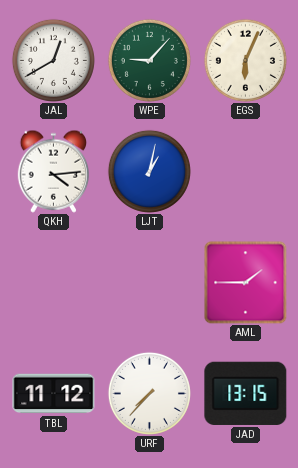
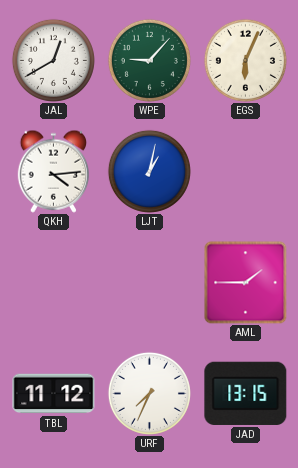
URF: 7:37 -> 7:34
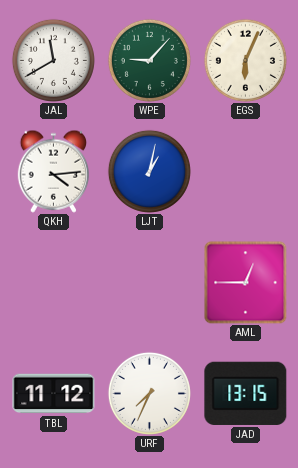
JAL: 12:40 -> 11:40
AML: 1:45 -> 12:45
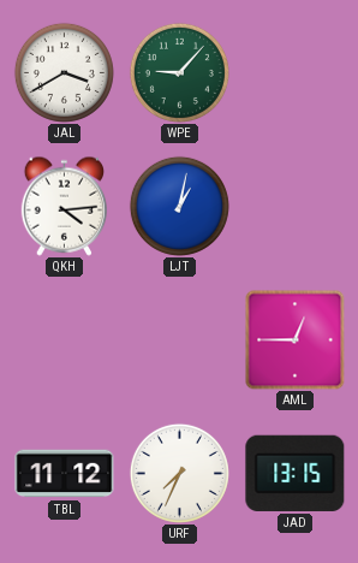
JAL: 11:40 -> 3:40
EGS: 6:04 -> none
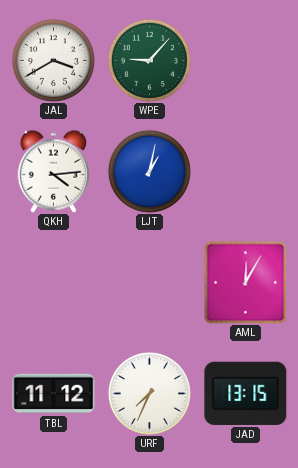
AML: 12:45 -> 12:05
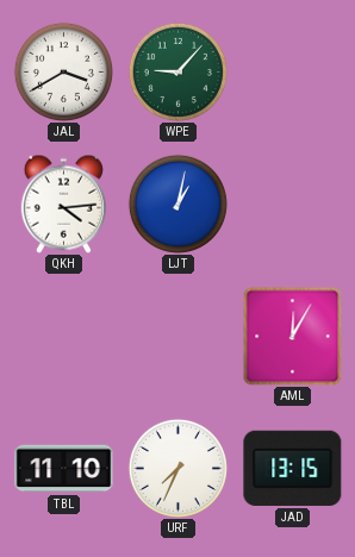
TBL: 11:12 -> 11:10
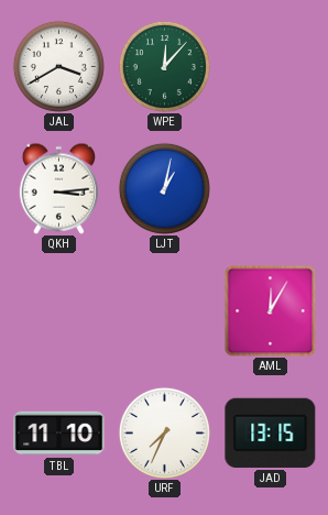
WPE: 9:07 -> 12:07
QKH: 4:14 -> 3:14
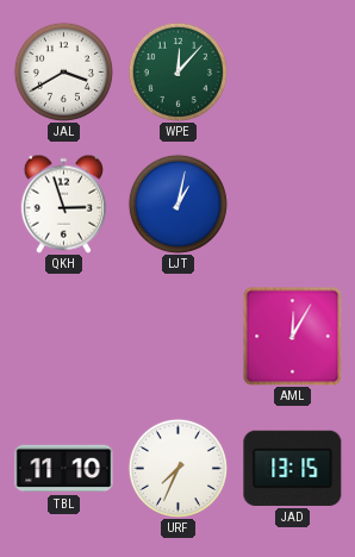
QKH: 3:14 -> 2:57
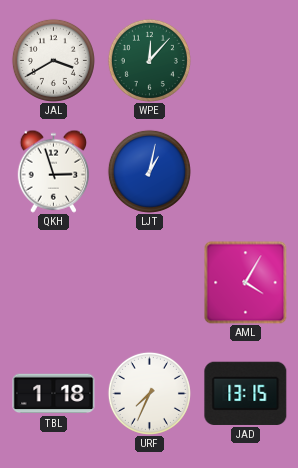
AML: 12:05 -> 4:05
TBL: 11:10 -> 1:18
